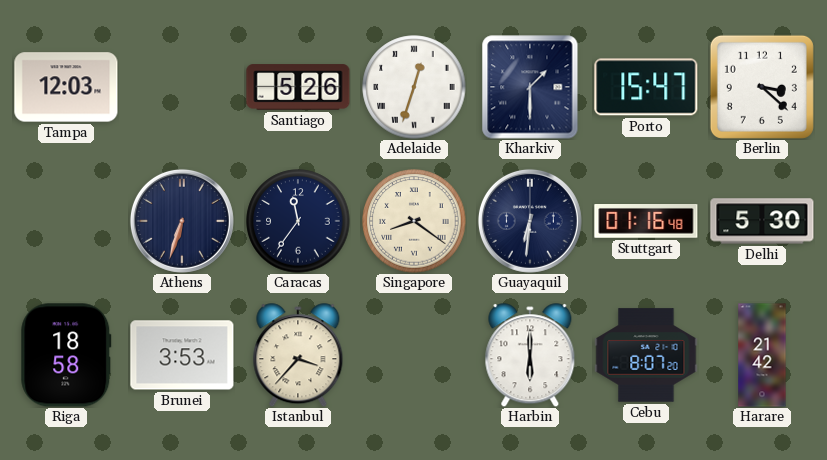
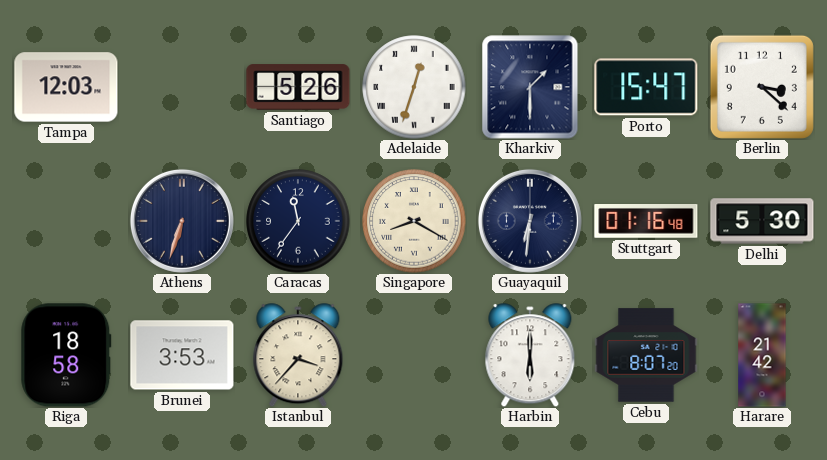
Singapore: 8:21 -> 8:20
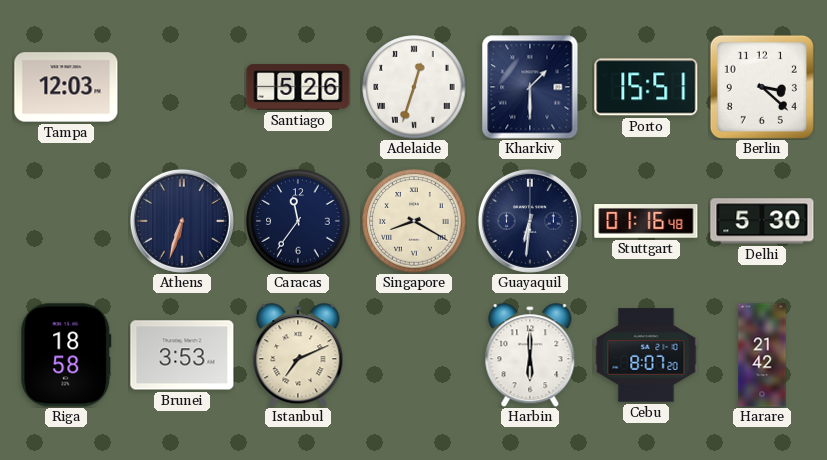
Porto: 15:47 -> 15:51
Istanbul: 3:37 -> 7:11
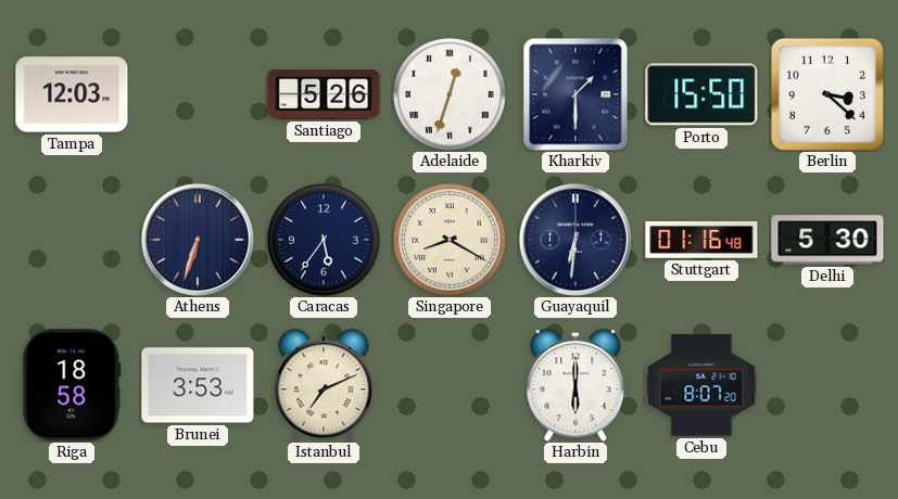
Porto: 15:51 -> 15:50
Caracas: 11:36 -> 5:36
Harare: 21:42 -> none
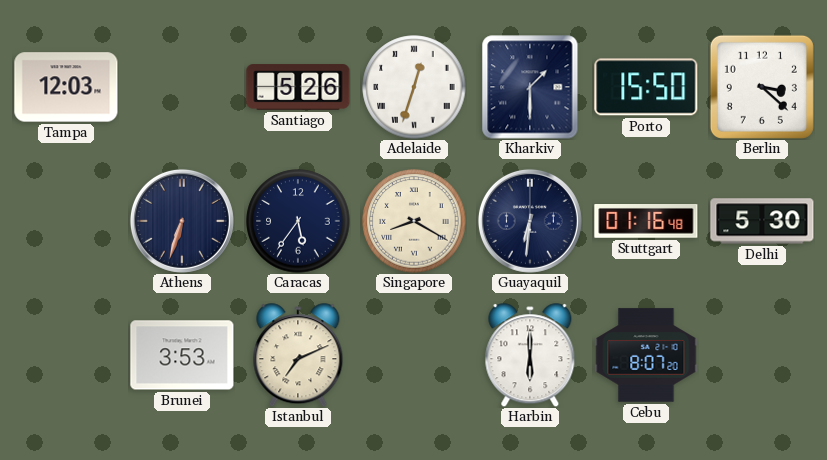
Riga: 18:58 -> none
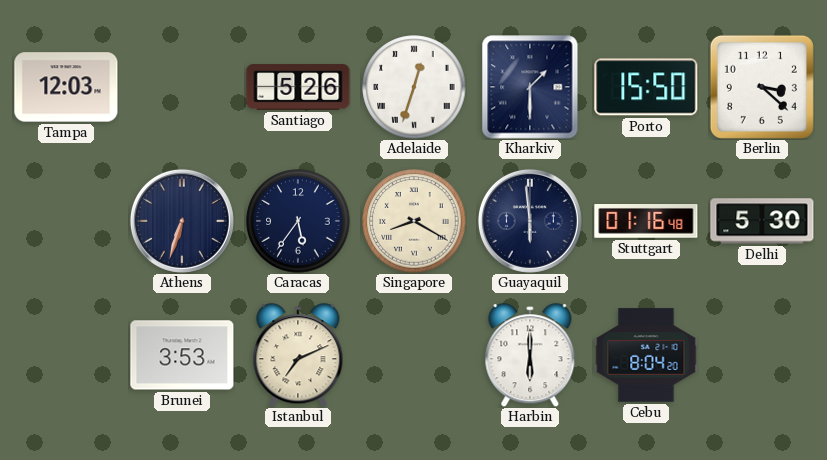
Guayaquil: 6:31 -> 5:59
Cebu: 8:07 -> 8:04
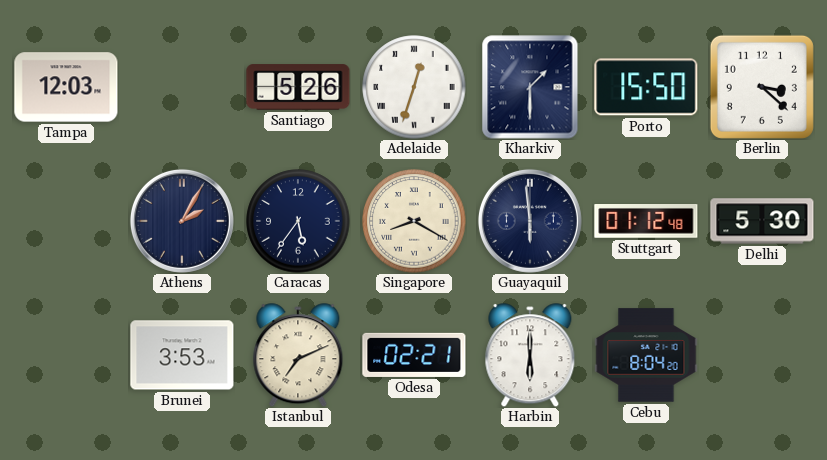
Athens: 6:33 -> 2:05
Stuttgart: 01:16 -> 01:12
Odesa: none -> 02:21
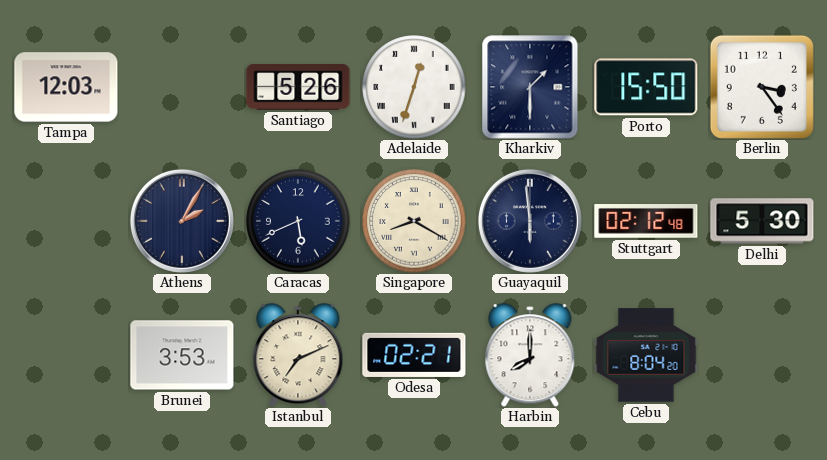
Berlin: 3:22 -> 3:24
Caracas: 5:36 -> 5:41
Stuttgart: 01:12 -> 02:12
Harbin: 6:00 -> 8:00
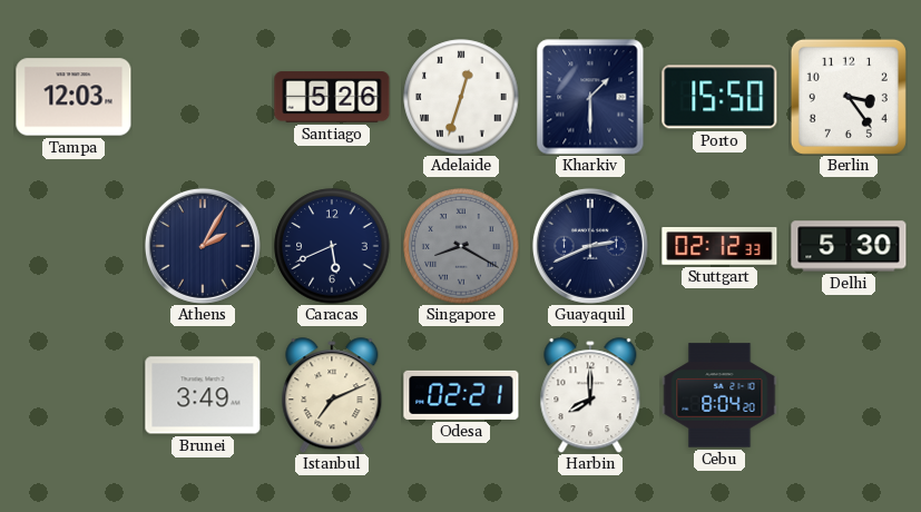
Singapore dial: cream -> grey
Guayaquil: 5:59 -> 2:41
Stuttgart: 02:12:48 -> 02:12:33
Brunei: 3:53 -> 3:49
